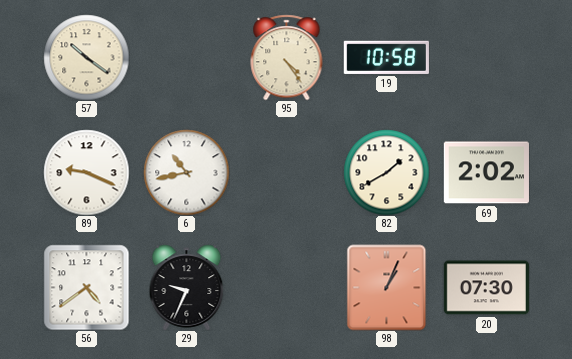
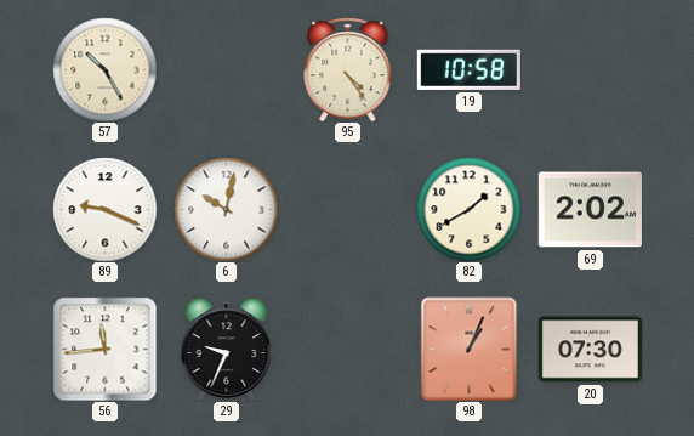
57: 10:21 -> 10:25
6: 10:43 -> 10:02
56: 4:39 -> 11:44
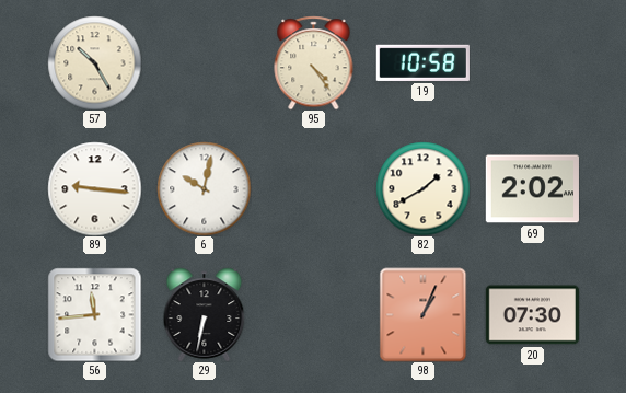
89: 9:19 -> 9:16
29: 9:34 -> 6:32
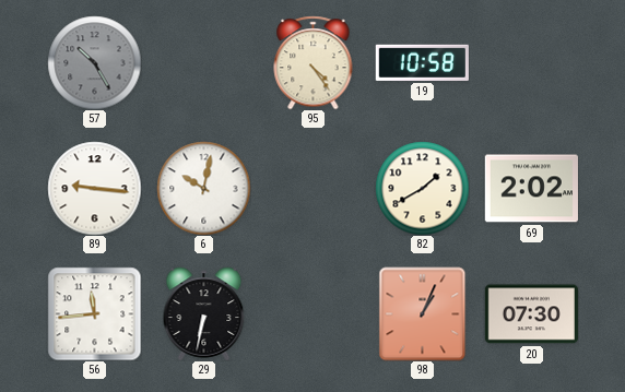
57 dial: cream -> grey
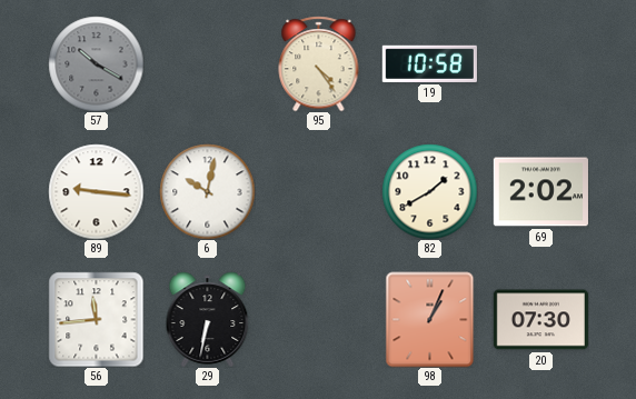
57: 10:25 -> 10:20
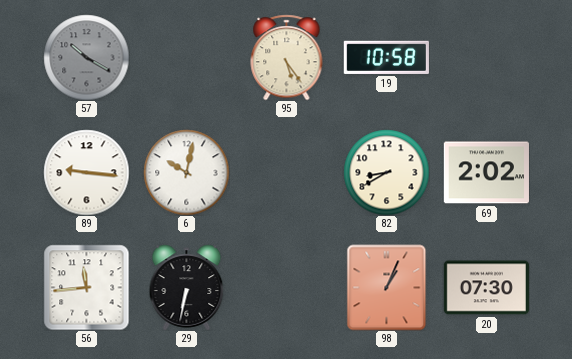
95: 4:24 -> 5:24
82: 1:40 -> 8:40
